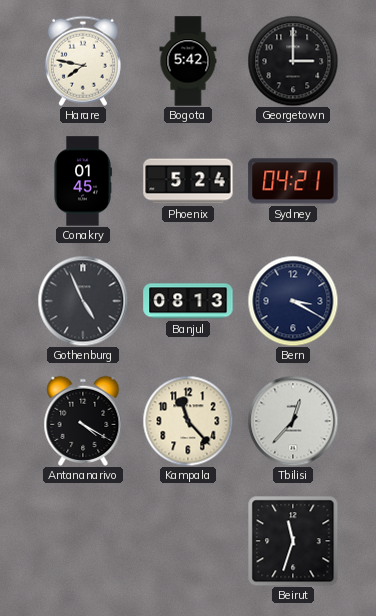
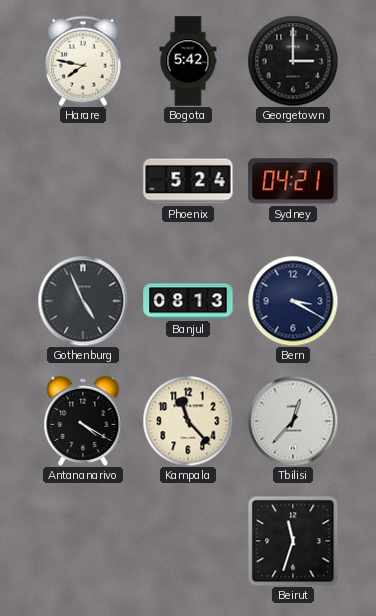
Conakry: 01:45 -> none
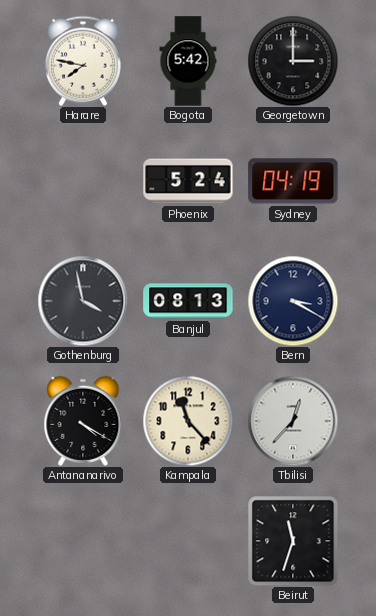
Sydney: 04:21 -> 04:19
Gothenburg: 4:56 -> 3:58
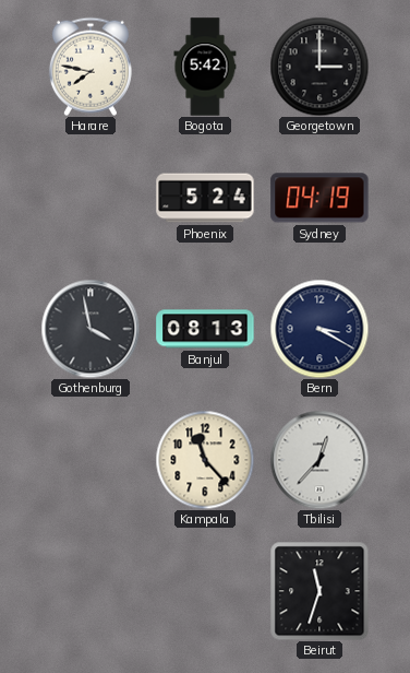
Antananarivo: 4:20 -> none
